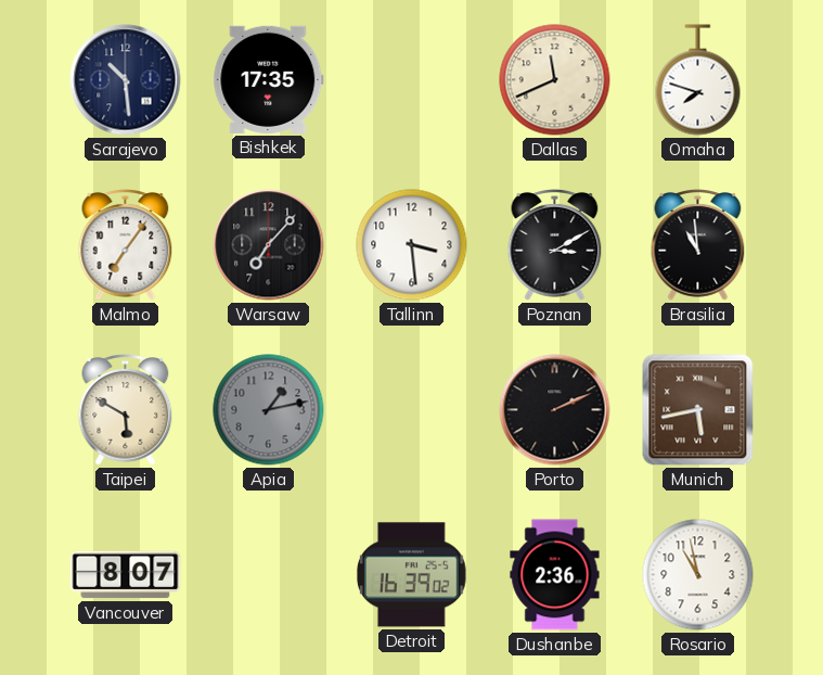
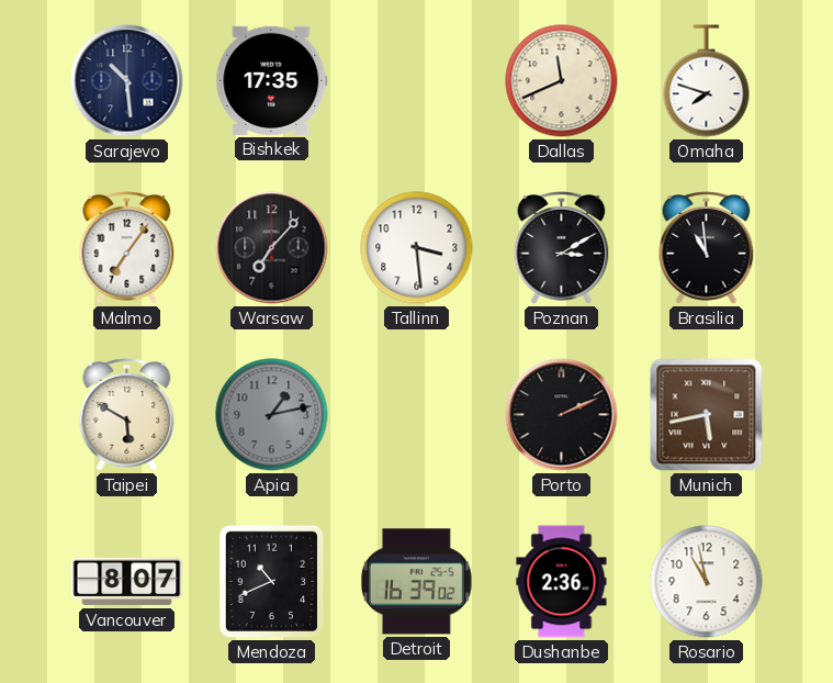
Mendoza: none -> 10:41
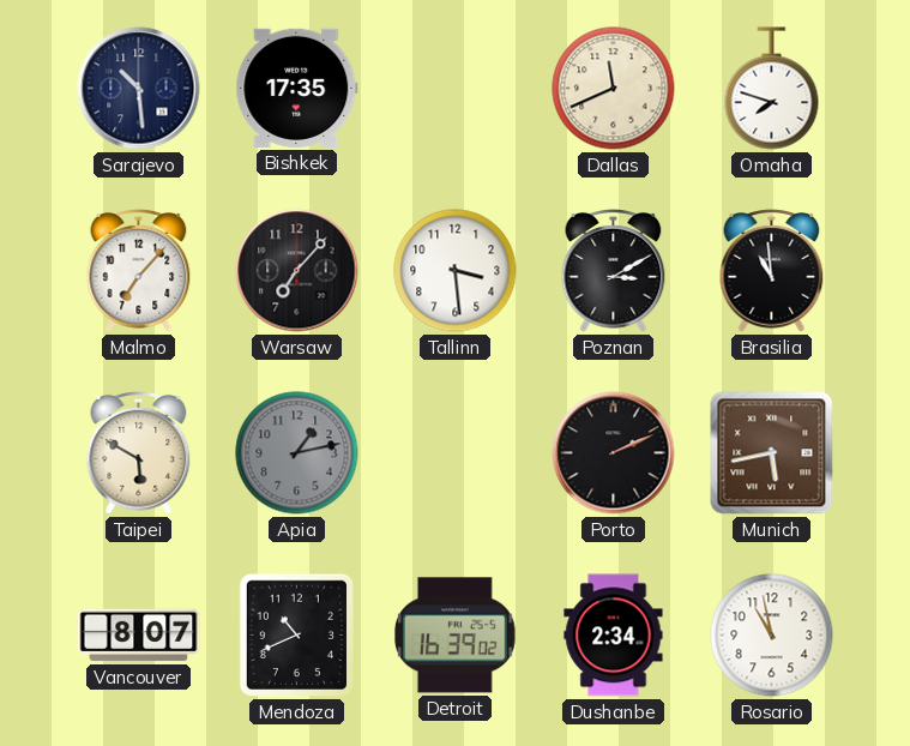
Malmo: 7:06 -> 7:07
Dushanbe: 2:36 -> 2:34
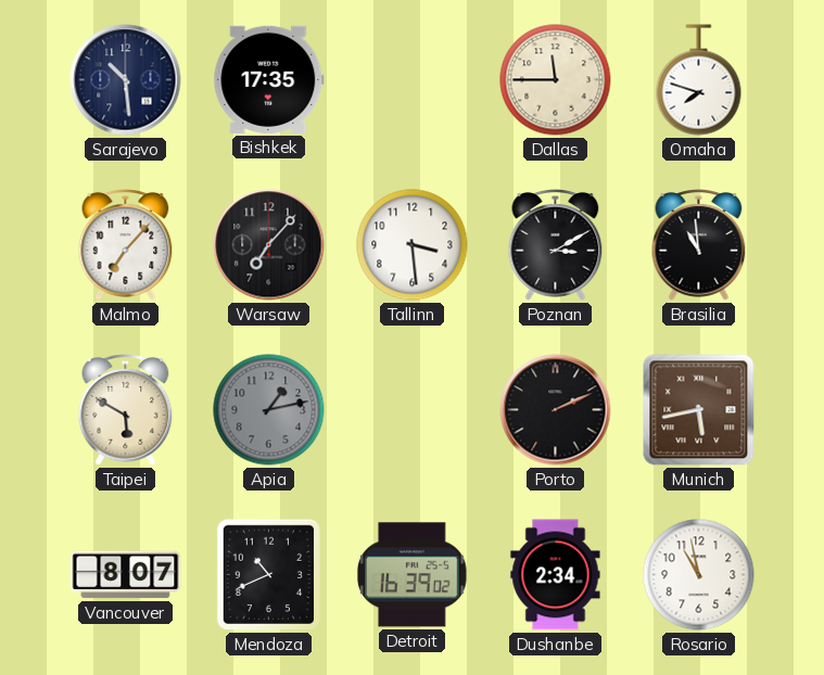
Dallas: 11:41 -> 11:45
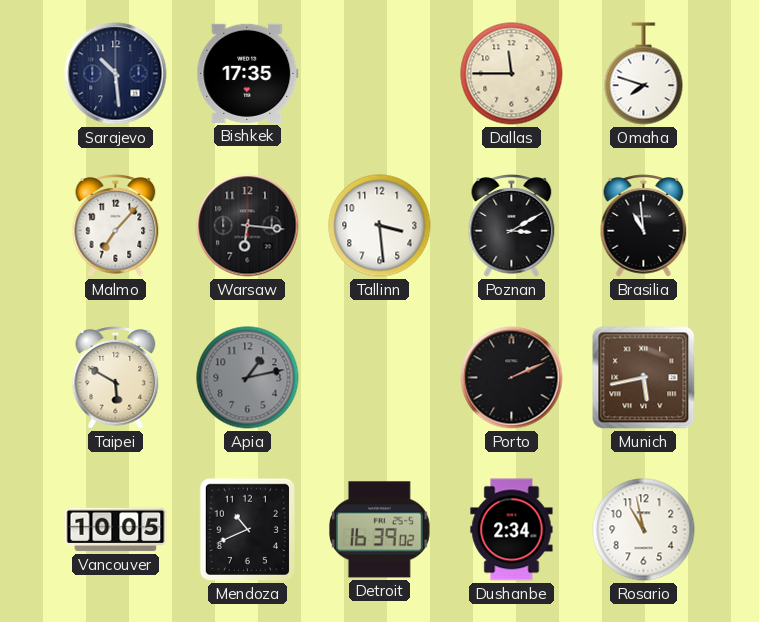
Warsaw: 7:07 -> 6:16
Vancouver: 8:07 -> 10:05
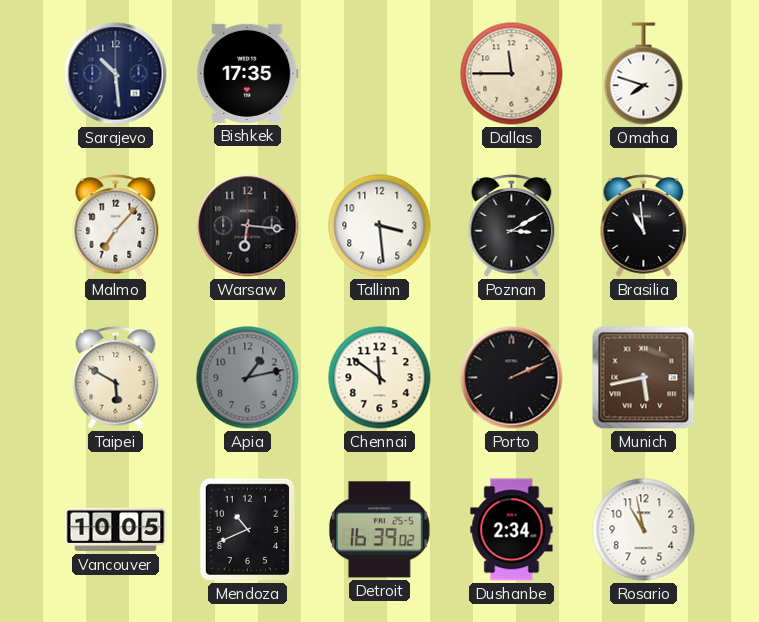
Chennai: none -> 11:51
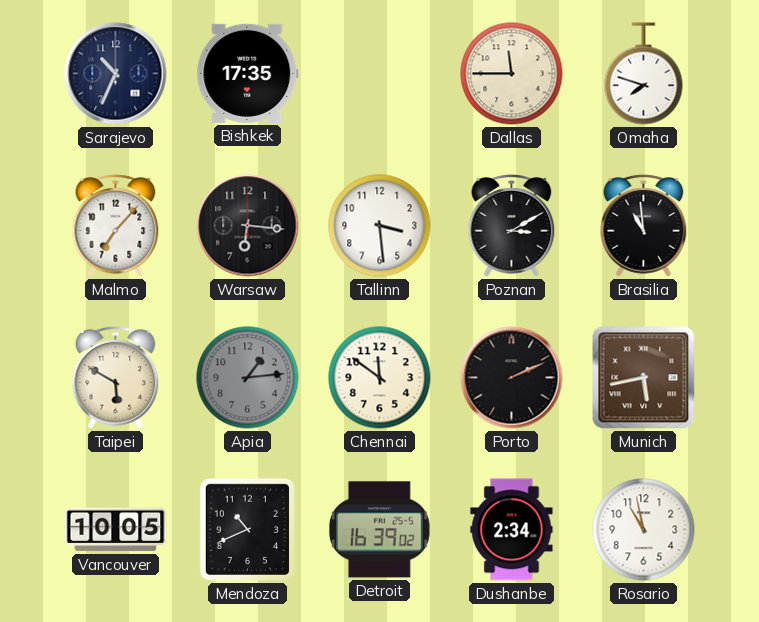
Sarajevo: 10:29 -> 10:34
Apia: 1:13 -> 1:14
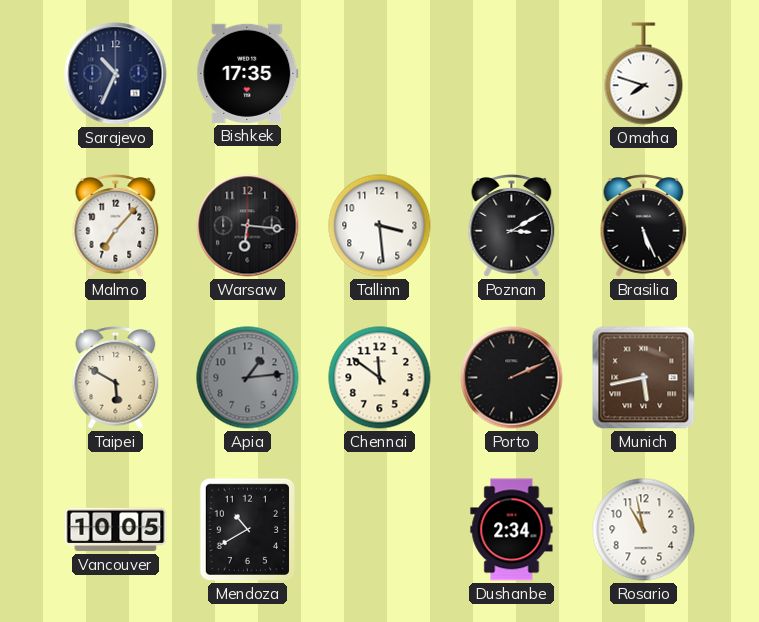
Dallas: 11:45 -> none
Brasilia: 10:59 -> 5:26
Mendoza: 10:41 -> 10:40
Detroit: 16:39 -> none
